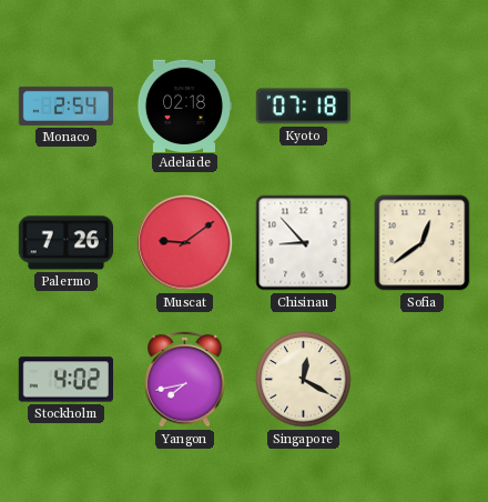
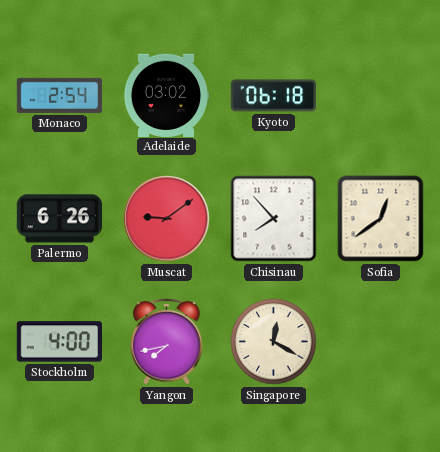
Adelaide: 02:18 -> 03:02
Kyoto: 07:18 -> 06:18
Palermo: 7:26 -> 6:26
Chisinau: 8:53 -> 7:53
Stockholm: 4:02 -> 4:00
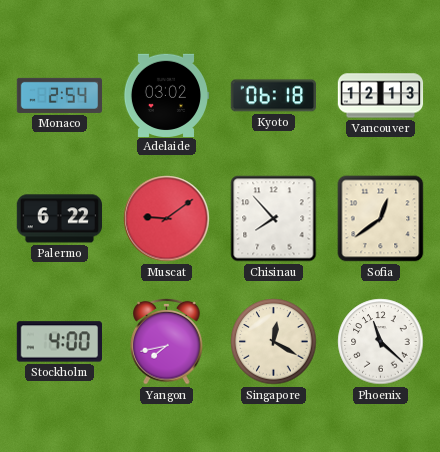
Vancouver: none -> 12:13
Palermo: 6:26 -> 6:22
Phoenix: none -> 11:22
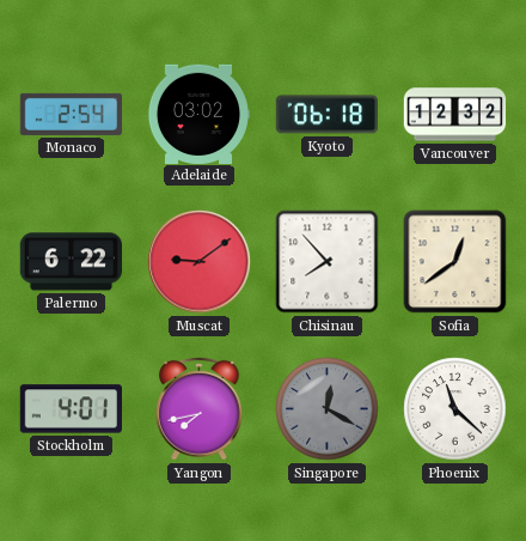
Vancouver: 12:13 -> 12:32
Stockholm: 4:00 -> 4:01
Singapore dial: cream -> grey
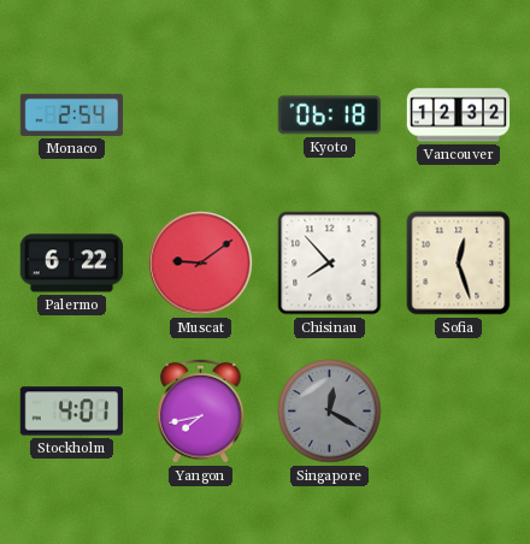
Adelaide: 03:02 -> none
Sofia: 12:39 -> 12:27
Phoenix: 11:22 -> none
